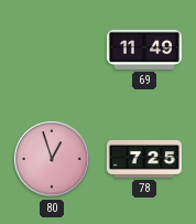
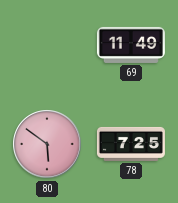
80: 12:57 -> 5:51
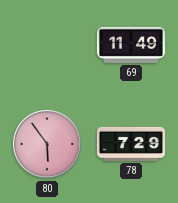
80: 5:51 -> 5:54
78: 7:25 -> 7:29
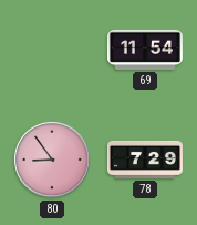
69: 11:49 -> 11:54
80: 5:54 -> 8:54
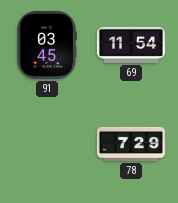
91: none -> 03:45
80: 8:54 -> none
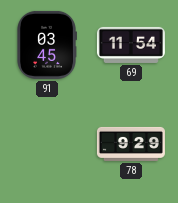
78: 7:29 -> 9:29
